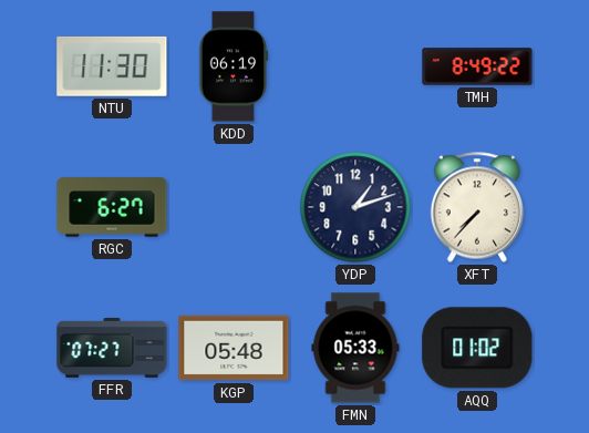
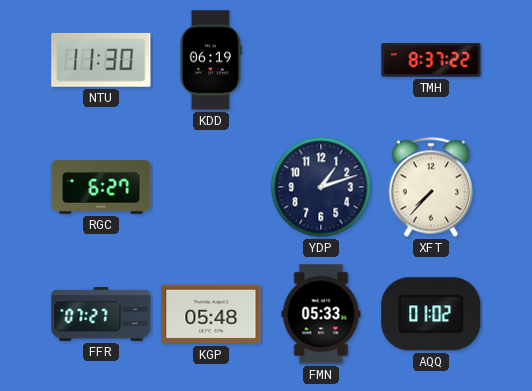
TMH: 8:49 -> 8:37
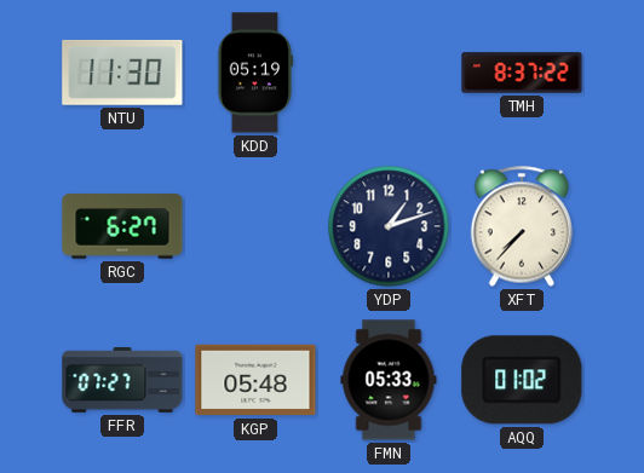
KDD: 06:19 -> 05:19
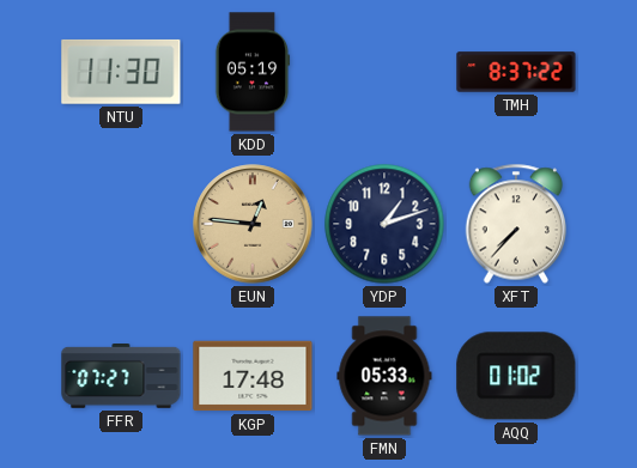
RGC: 6:27 -> none
EUN: none -> 12:46
KGP: 05:48 -> 17:48
